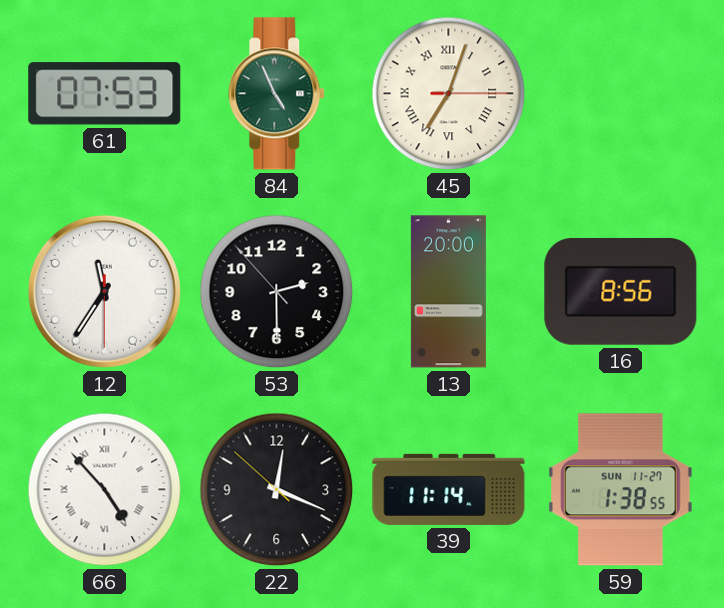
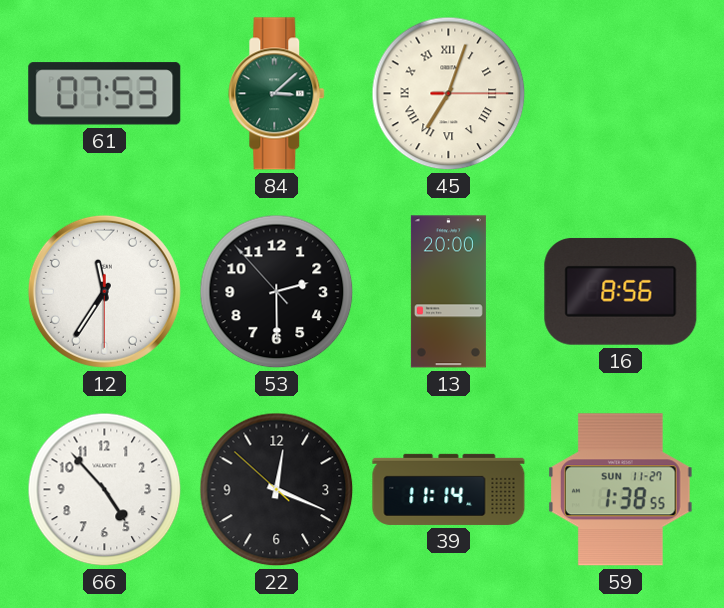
84: 4:56 -> 3:08
66 numerals: Roman -> Arabic
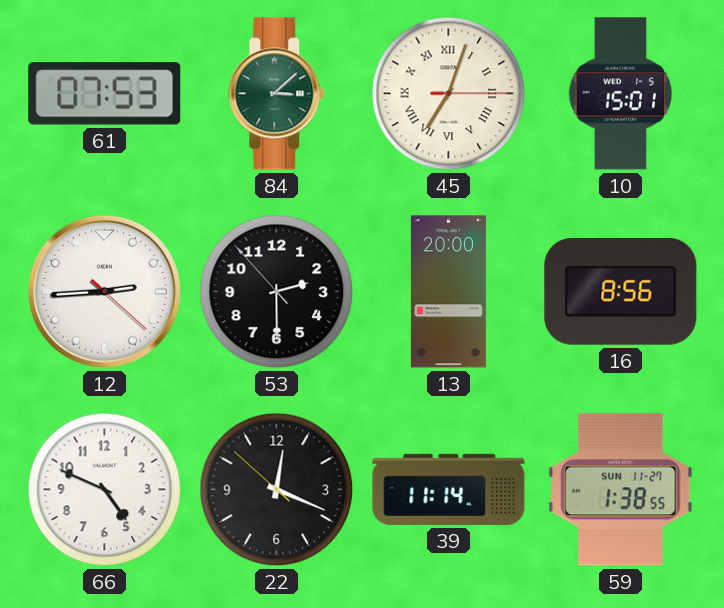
10: none -> 15:01
12: 11:35 -> 2:44
66: 4:53 -> 4:49
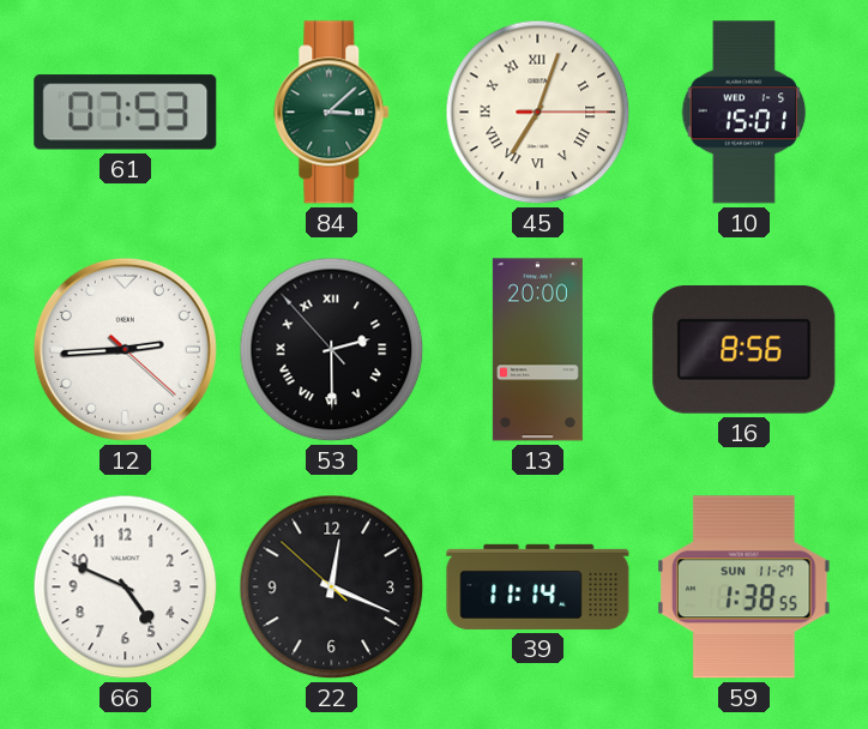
53 numerals: Arabic -> Roman
